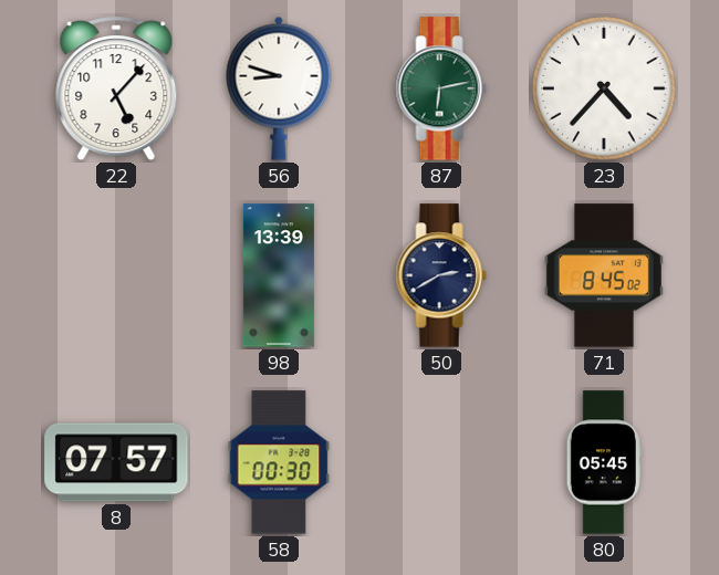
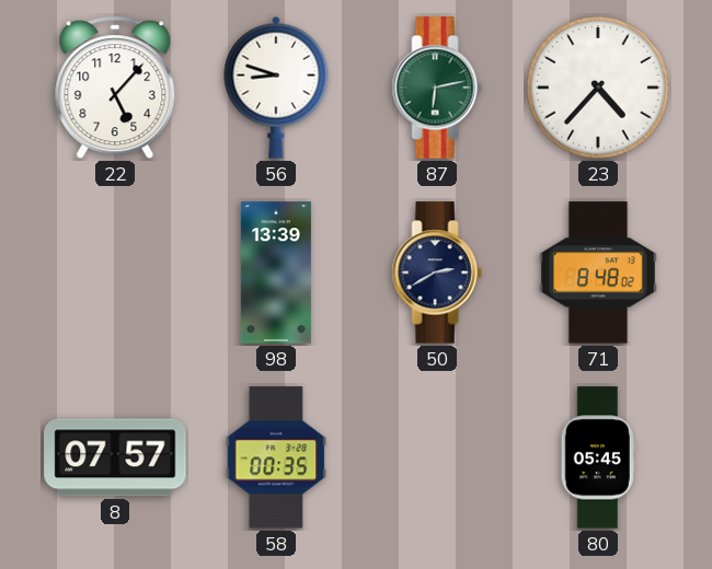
71: 8:45 -> 8:48
58: 00:30 -> 00:35
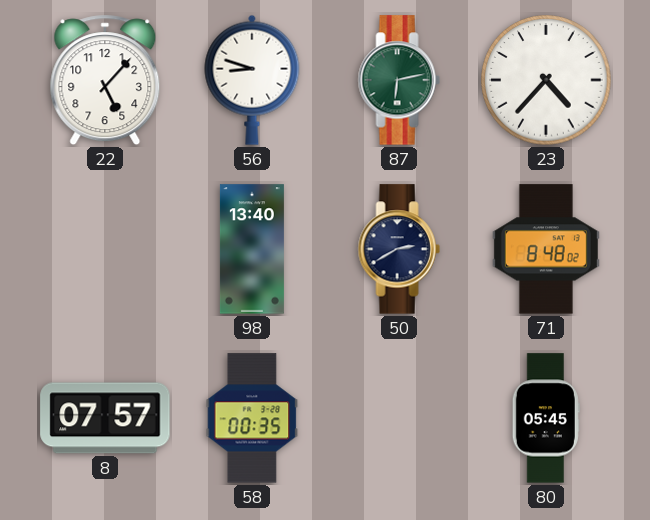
98: 13:39 -> 13:40
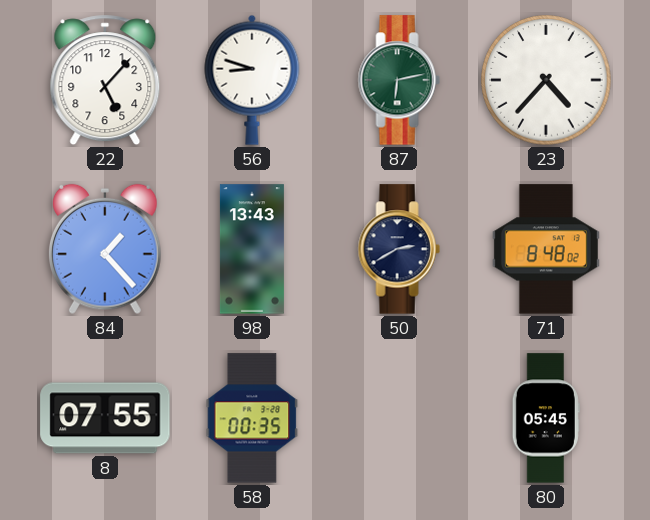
84: none -> 1:23
98: 13:40 -> 13:43
8: 07:57 -> 07:55
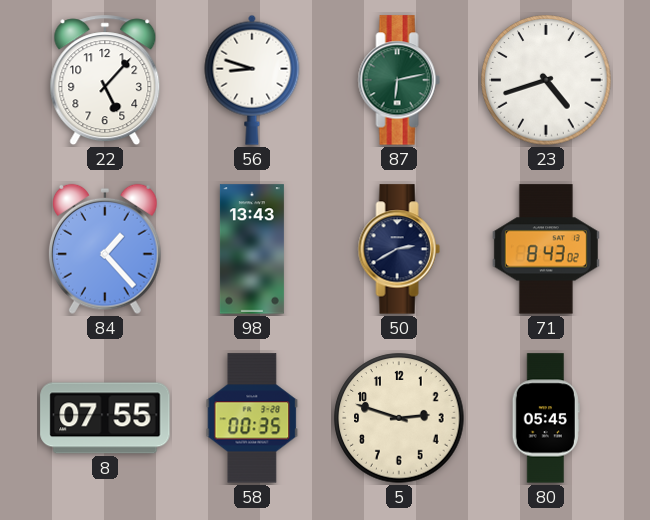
23: 4:37 -> 4:42
71: 8:48 -> 8:43
5: none -> 2:48
